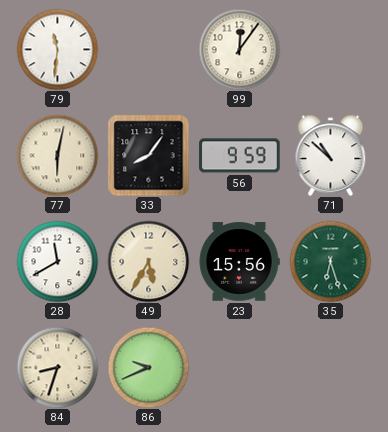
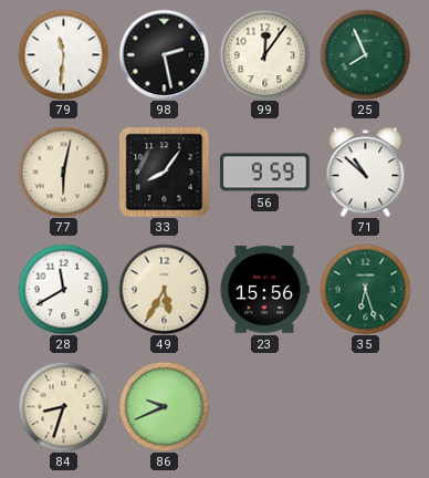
98: none -> 2:28
25: none -> 7:56
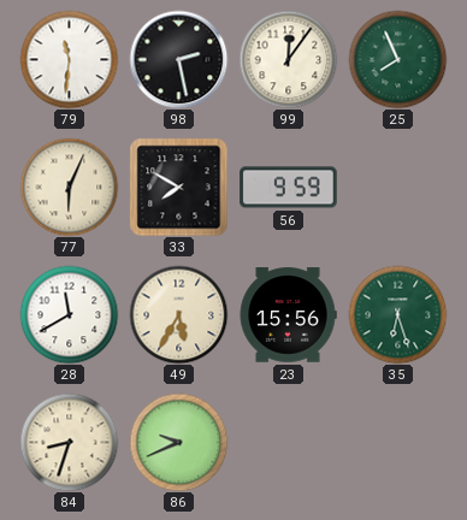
77: 6:02 -> 6:04
33: 8:06 -> 7:50
71: 10:52 -> none
